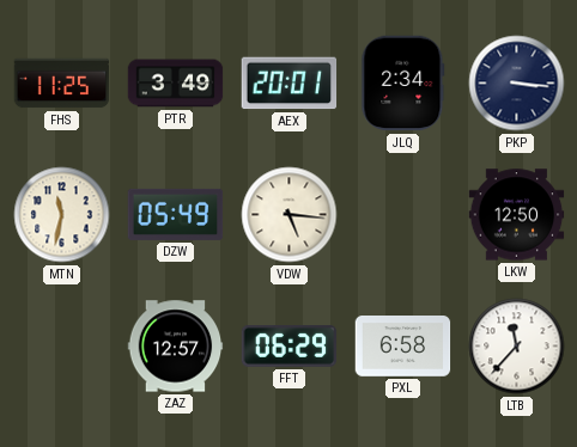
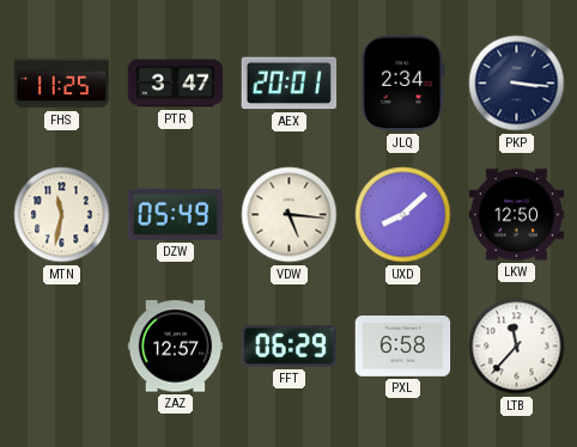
PTR: 3:49 -> 3:47
UXD: none -> 8:08
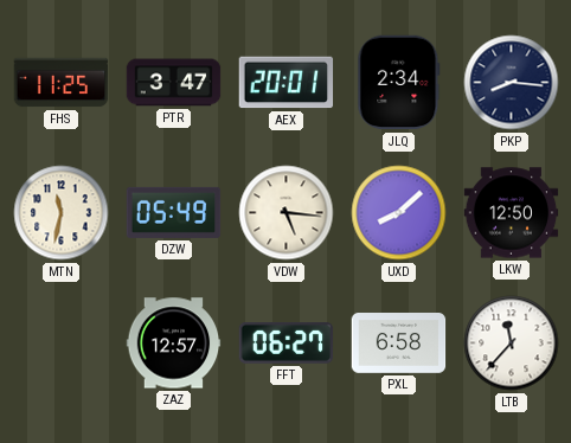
PKP: 3:16 -> 8:16
FFT: 06:29 -> 06:27
